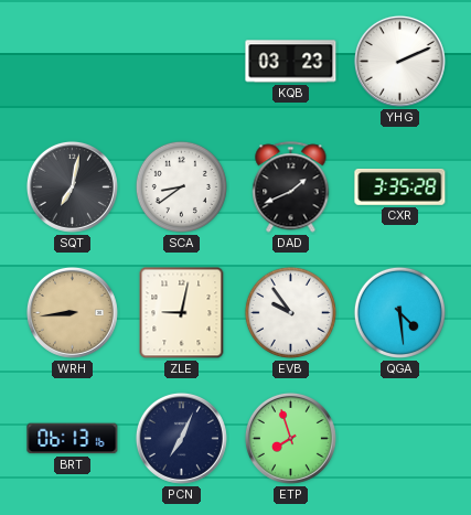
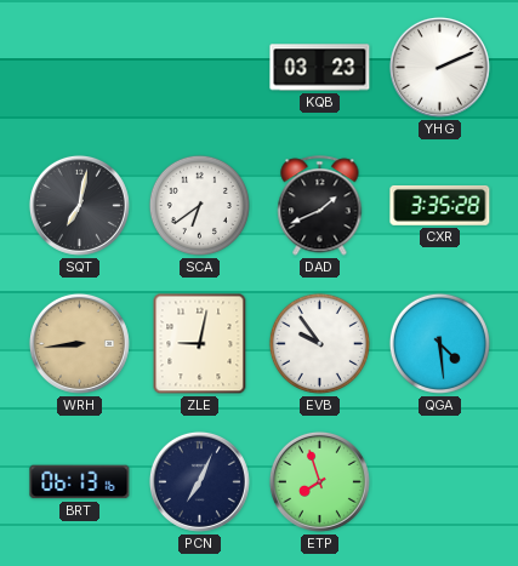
SCA: 8:39 -> 6:39
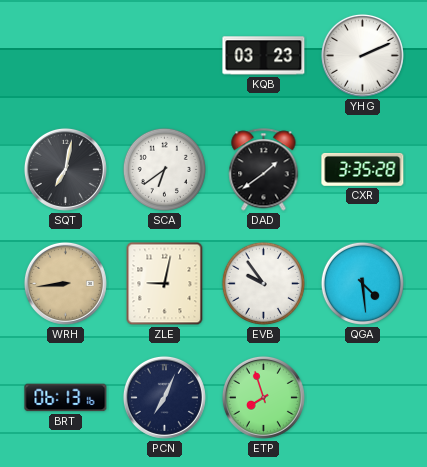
DAD: 1:41 -> 1:39
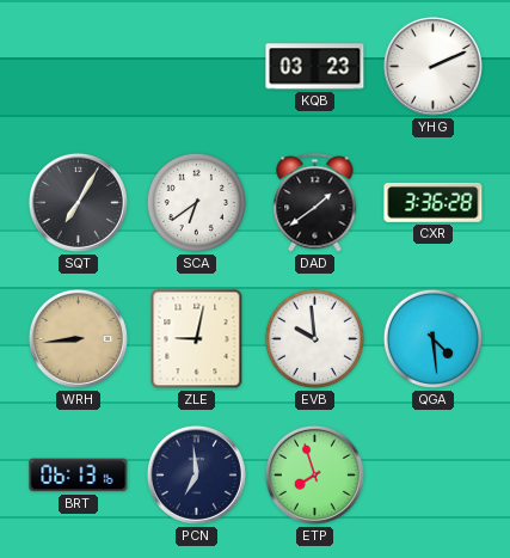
SQT: 7:02 -> 7:05
CXR: 3:35 -> 3:36
EVB: 9:54 -> 9:59
PCN: 7:04 -> 6:59
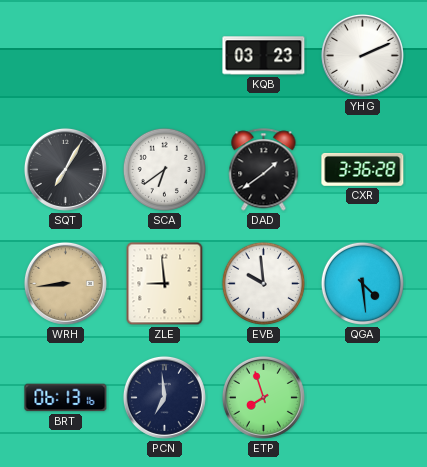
ZLE: 9:02 -> 8:59
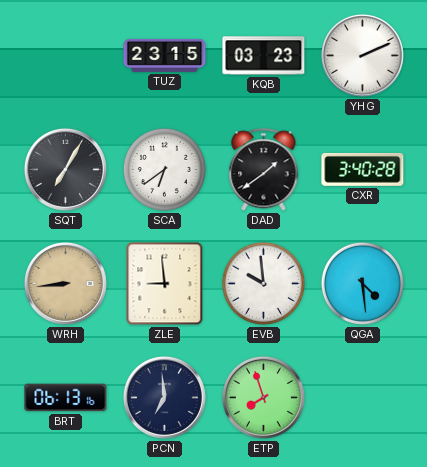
TUZ: none -> 23:15
CXR: 3:36 -> 3:40
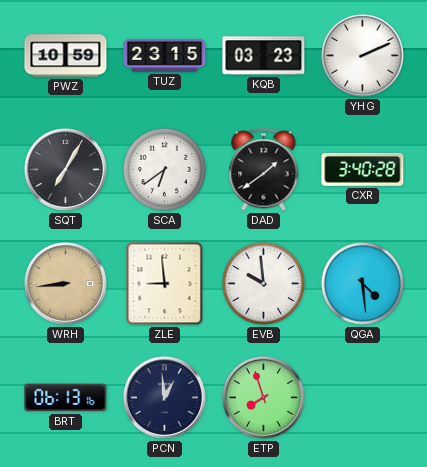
PWZ: none -> 10:59
PCN: 6:59 -> 12:59
